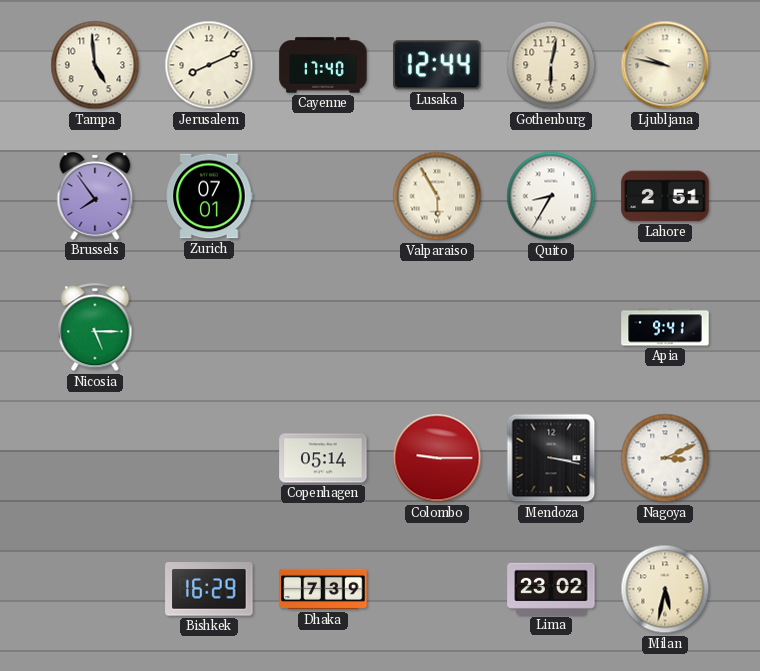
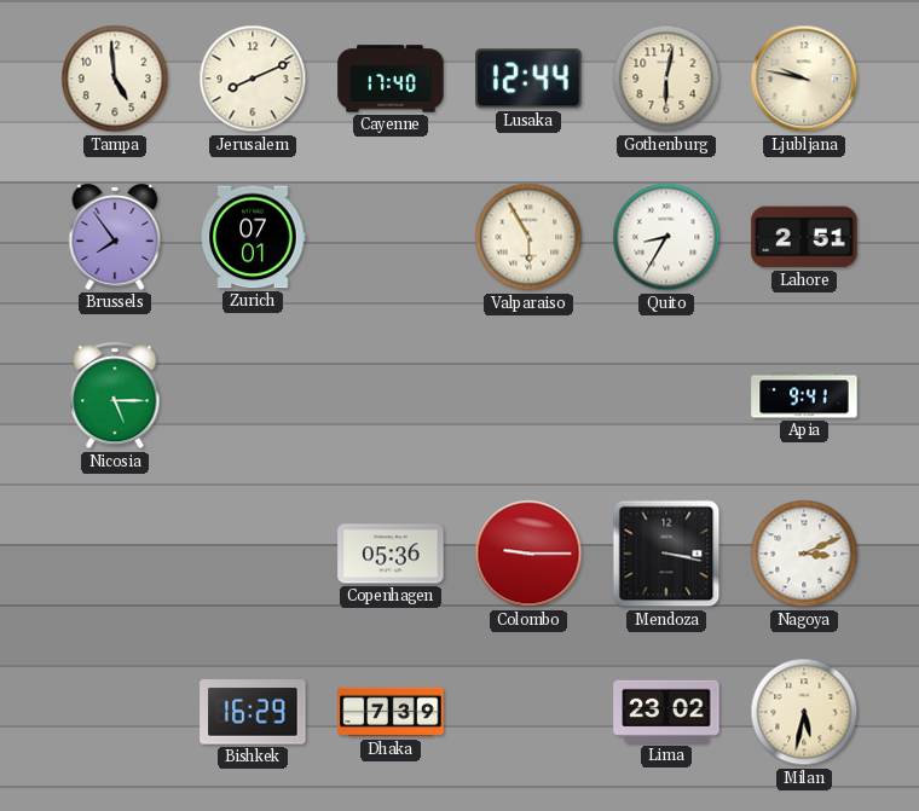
Copenhagen: 05:14 -> 05:36
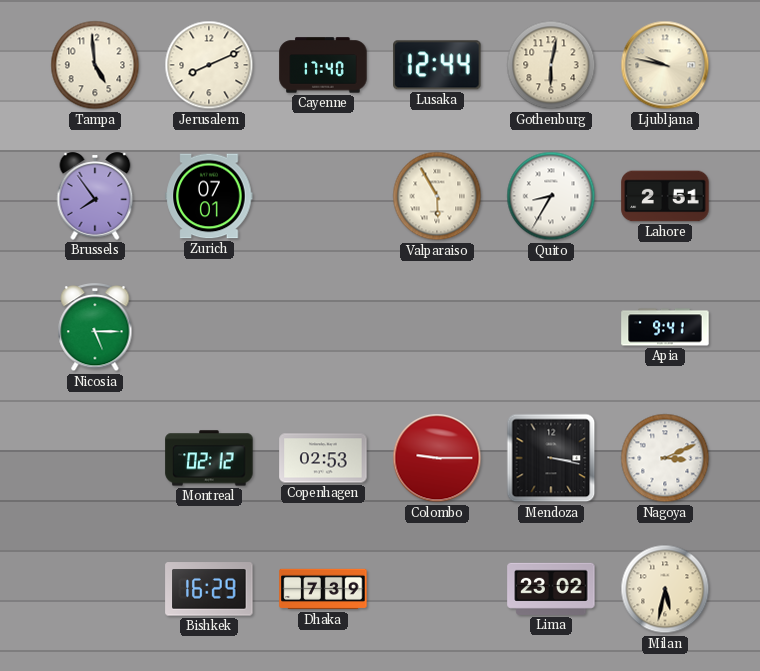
Montreal: none -> 02:12
Copenhagen: 05:36 -> 02:53
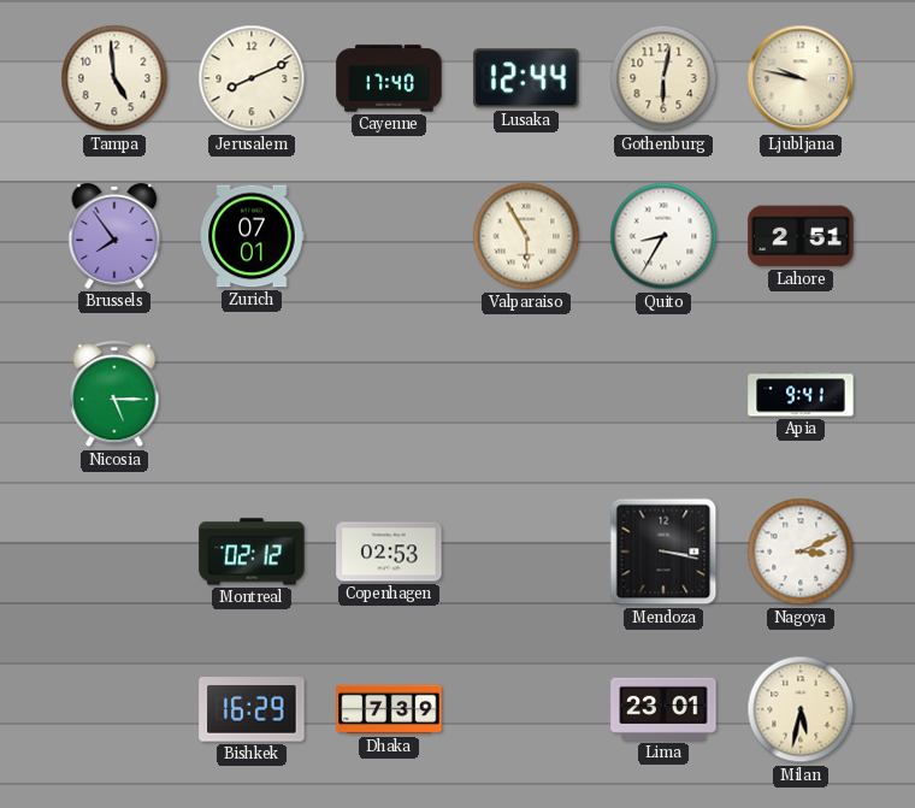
Colombo: 9:15 -> none
Lima: 23:02 -> 23:01
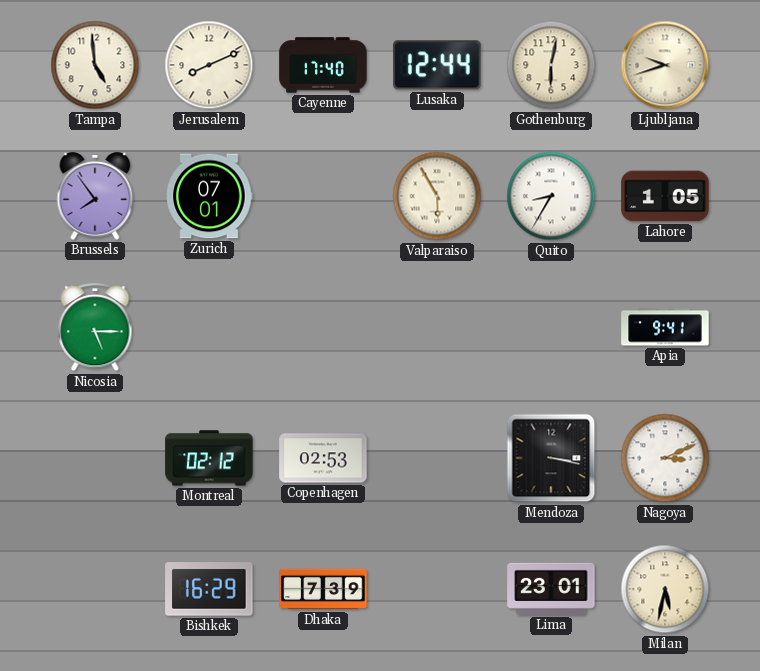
Ljubljana: 9:47 -> 9:42
Lahore: 2:51 -> 1:05
